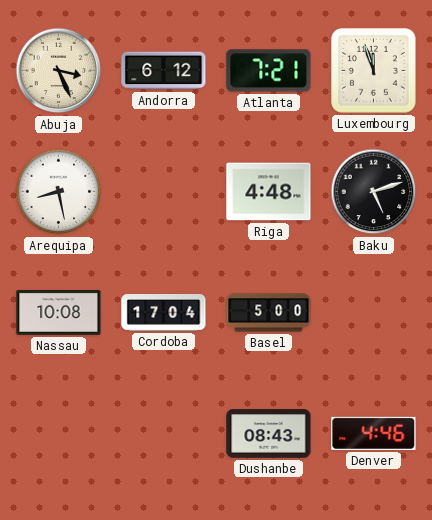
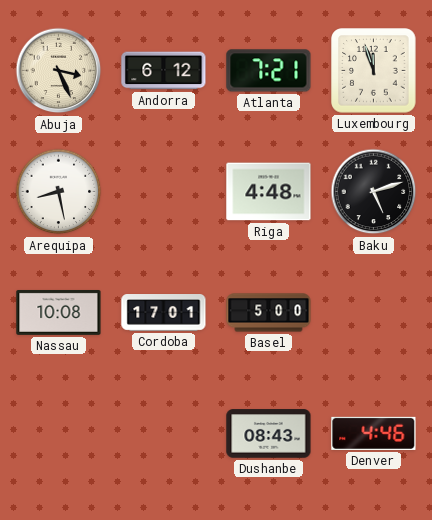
Cordoba: 17:04 -> 17:01
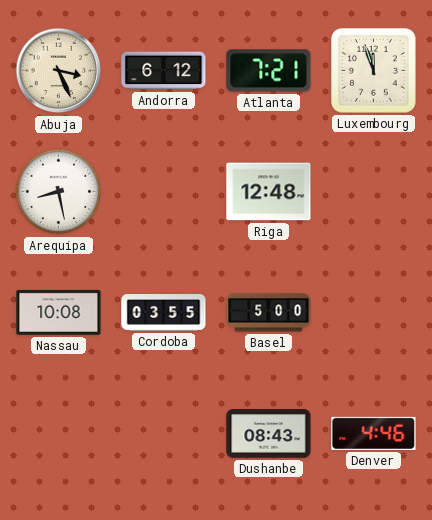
Riga: 4:48 -> 12:48
Baku: 5:12 -> none
Cordoba: 17:01 -> 03:55
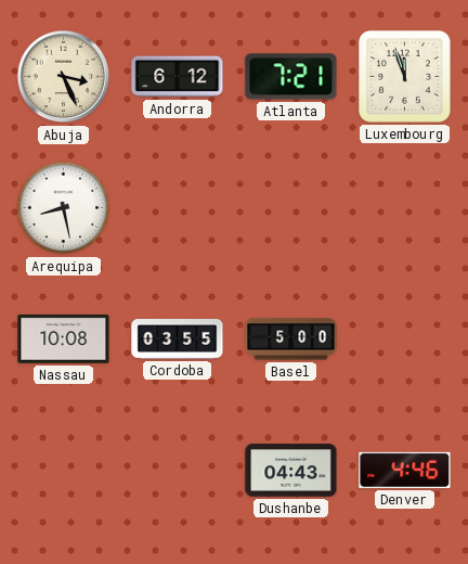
Riga: 12:48 -> none
Dushanbe: 08:43 -> 04:43
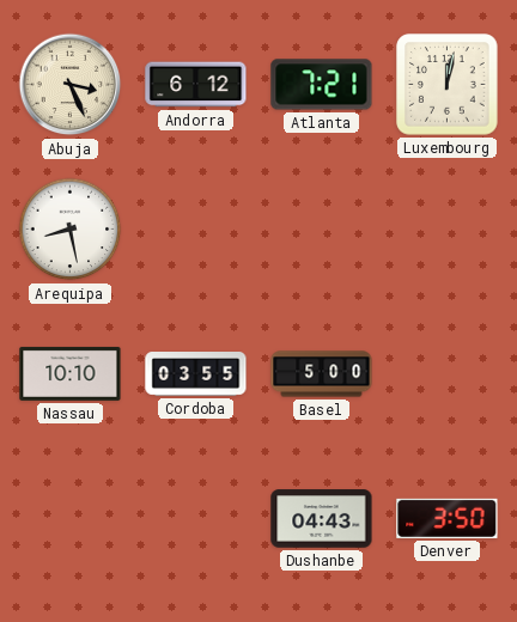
Luxembourg: 11:57 -> 12:02
Nassau: 10:08 -> 10:10
Denver: 4:46 -> 3:50
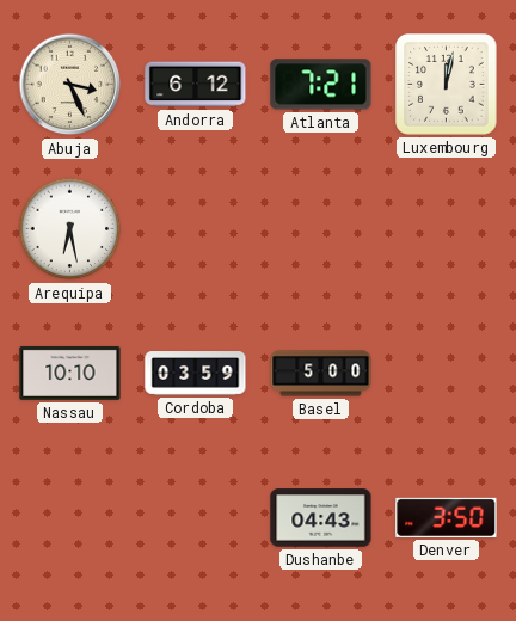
Arequipa: 8:28 -> 6:28
Cordoba: 03:55 -> 03:59
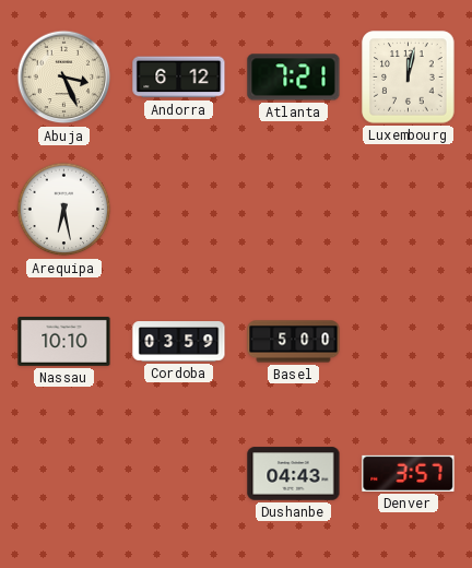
Denver: 3:50 -> 3:57
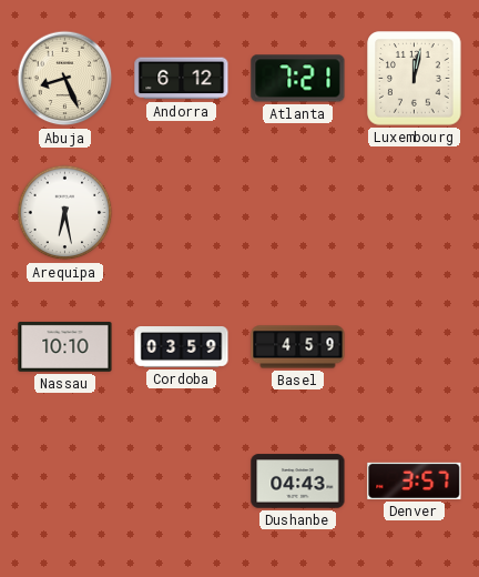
Abuja: 3:26 -> 8:26
Basel: 5:00 -> 4:59
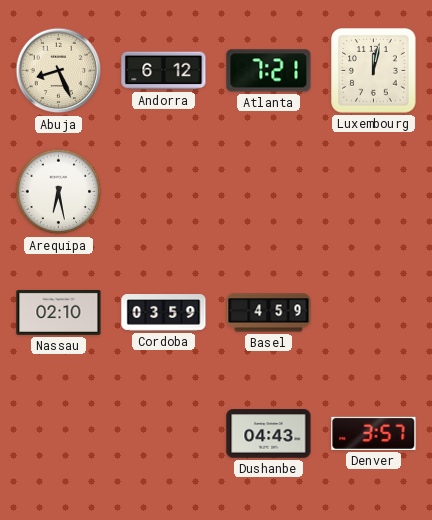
Nassau: 10:10 -> 02:10
